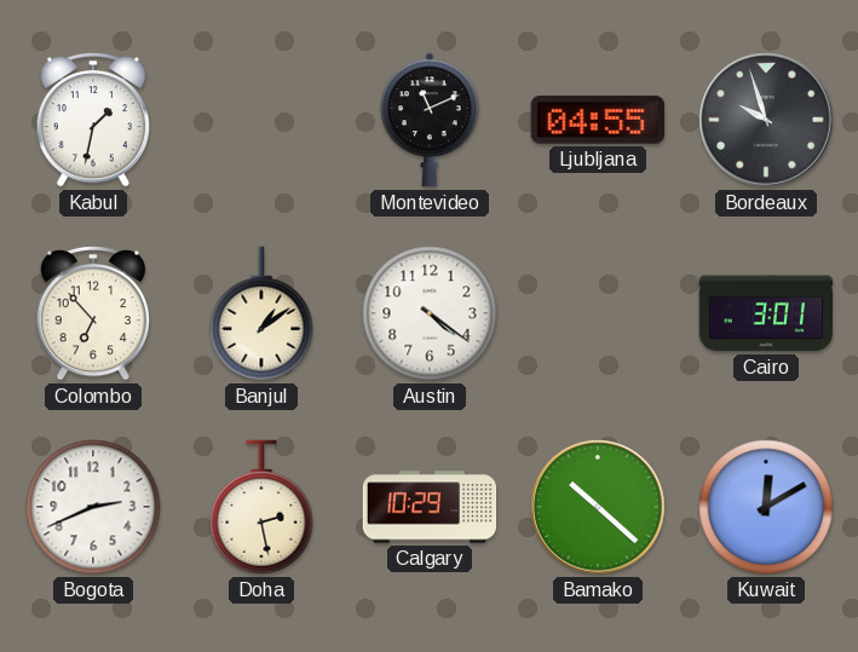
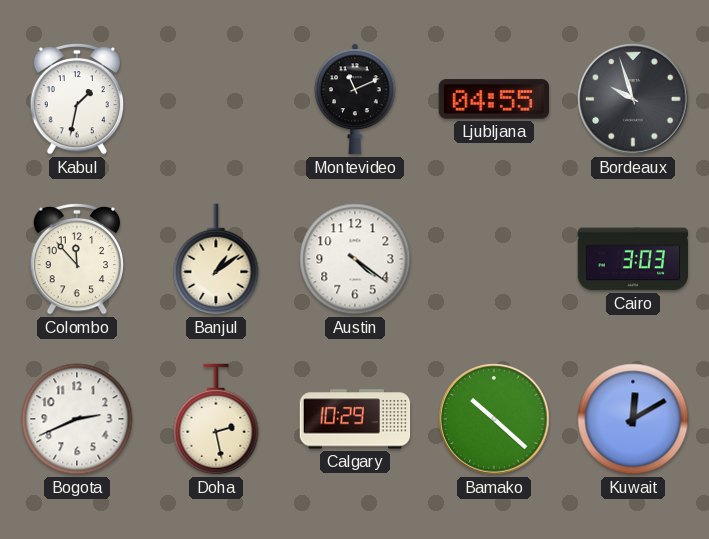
Colombo: 6:53 -> 11:53
Cairo: 3:01 -> 3:03
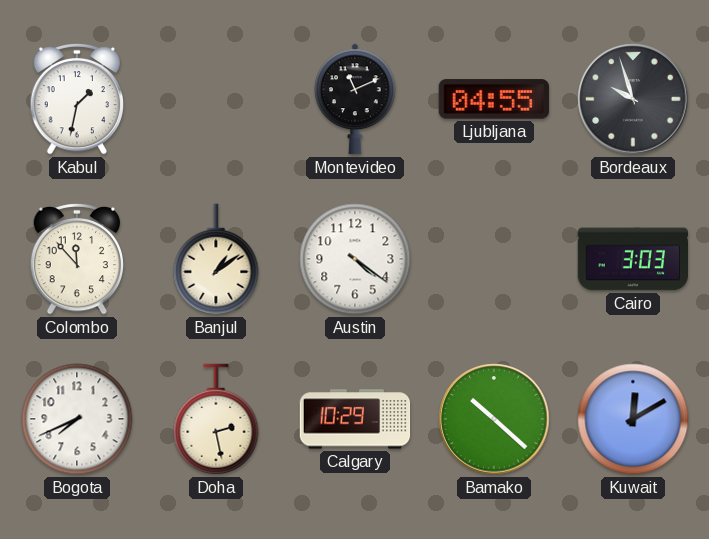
Bogota: 2:41 -> 7:41
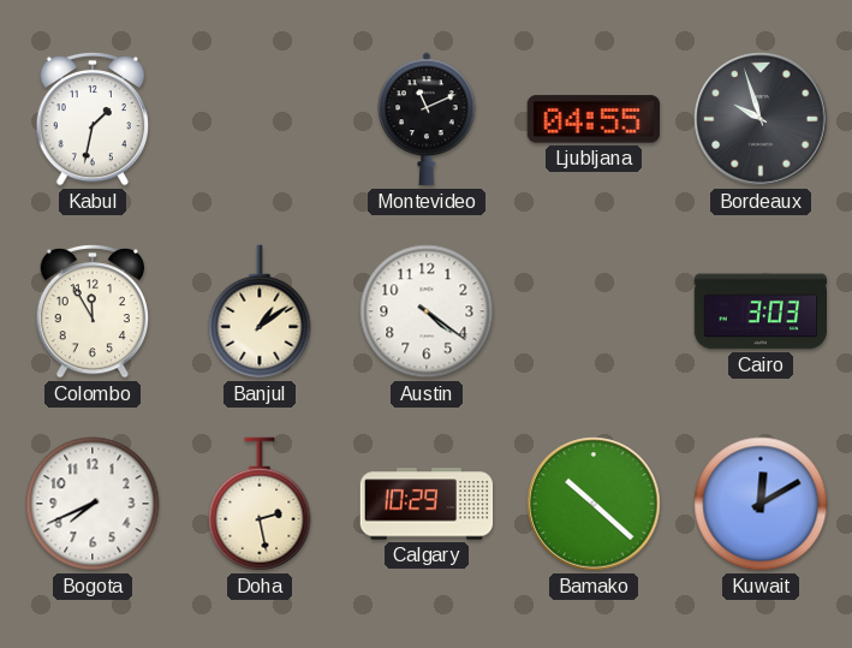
Colombo: 11:53 -> 11:55
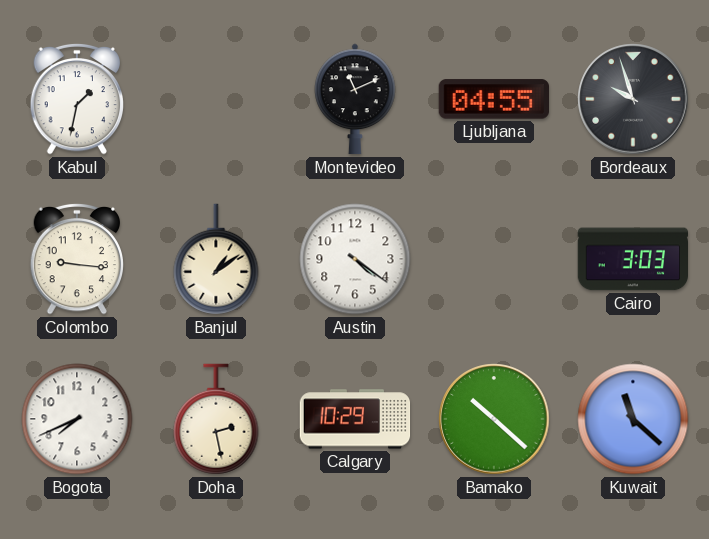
Colombo: 11:55 -> 9:16
Kuwait: 12:10 -> 11:22
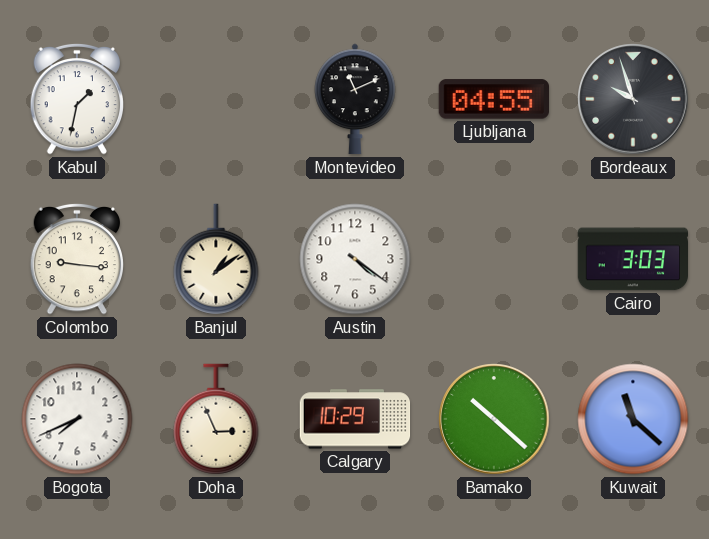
Doha: 2:28 -> 2:56
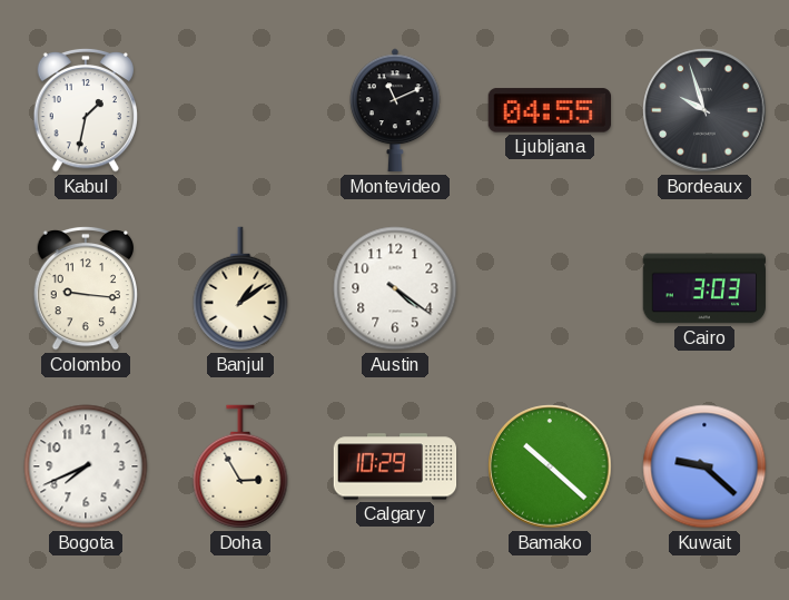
Doha: 2:56 -> 2:55
Kuwait: 11:22 -> 9:22
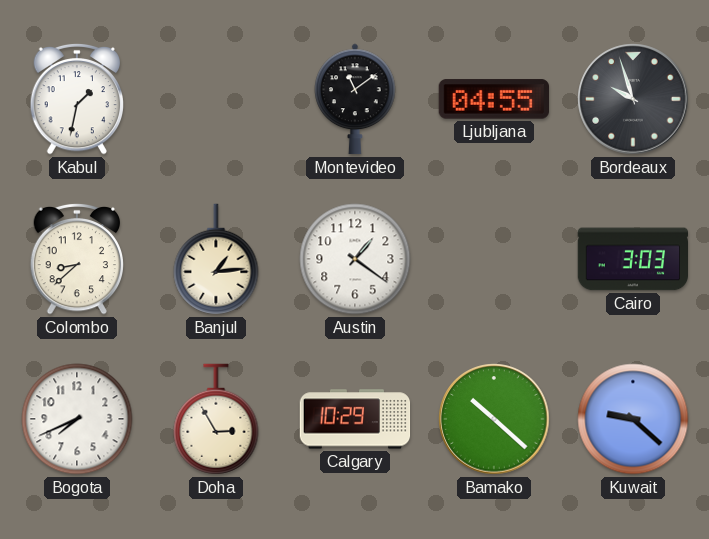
Montevideo: 11:11 -> 11:09
Colombo: 9:16 -> 8:38
Banjul: 1:09 -> 1:14
Austin: 4:21 -> 1:21
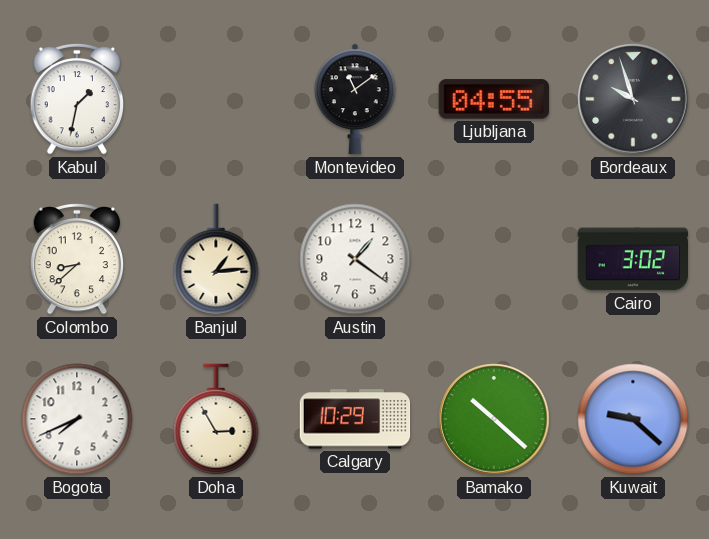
Cairo: 3:03 -> 3:02
